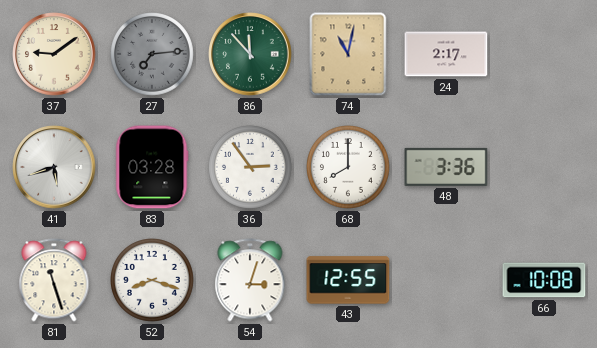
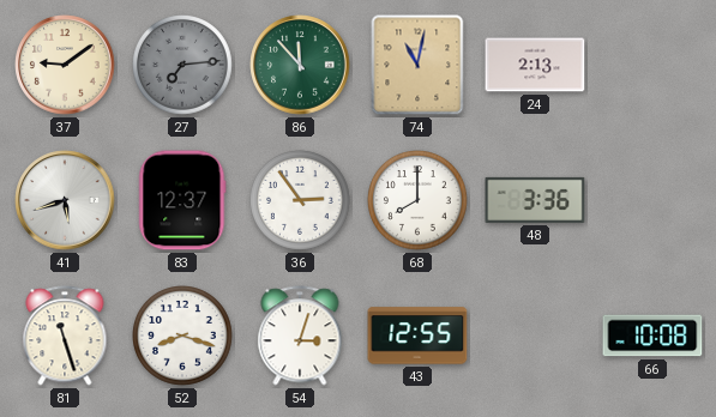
24: 2:17 -> 2:13
83: 03:28 -> 12:37
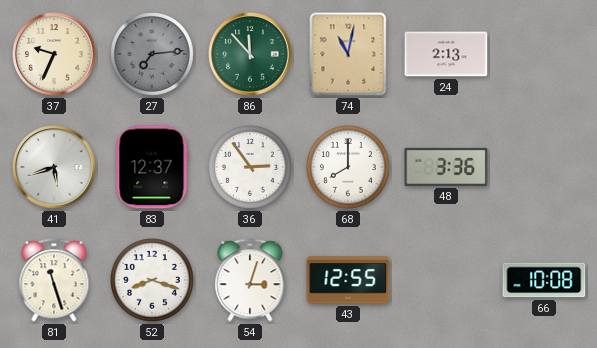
37: 9:09 -> 9:34
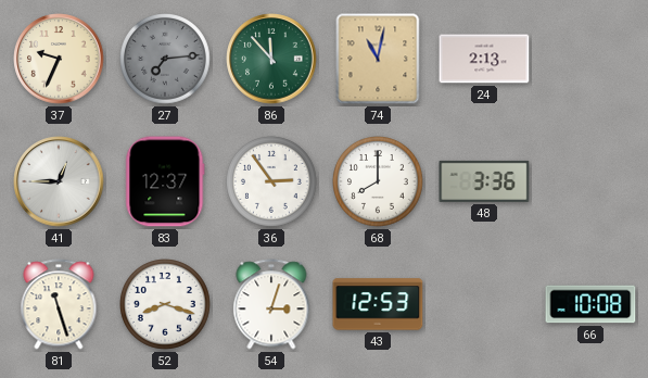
41: 5:42 -> 12:45
43: 12:55 -> 12:53
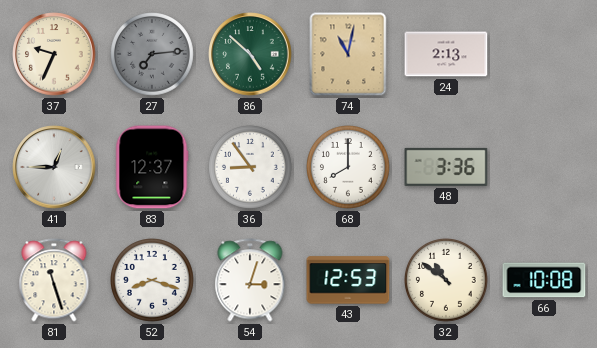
86: 11:53 -> 4:52
36: 2:54 -> 8:54
32: none -> 10:51
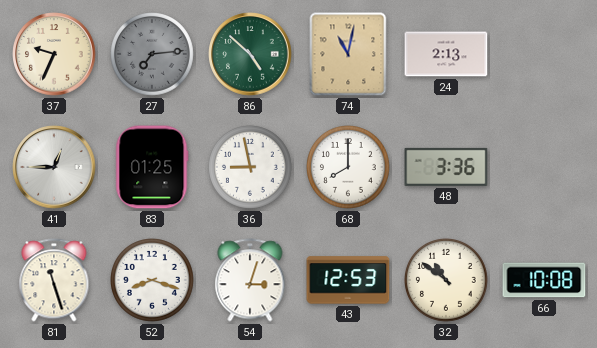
83: 12:37 -> 01:25
36: 8:54 -> 8:58
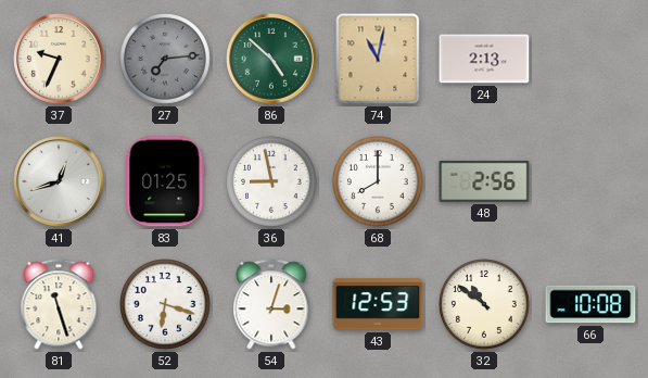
41: 12:45 -> 12:42
48: 3:36 -> 2:56
52: 8:18 -> 6:18
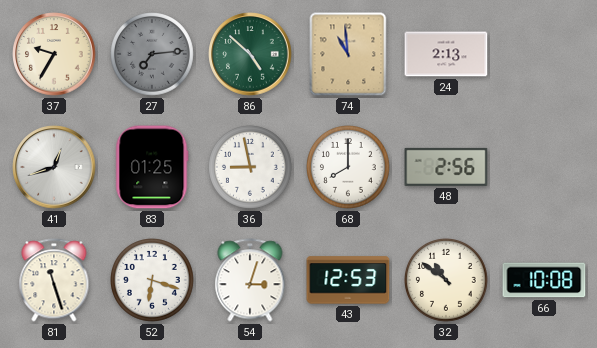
37: 9:34 -> 9:35
74: 11:02 -> 10:59
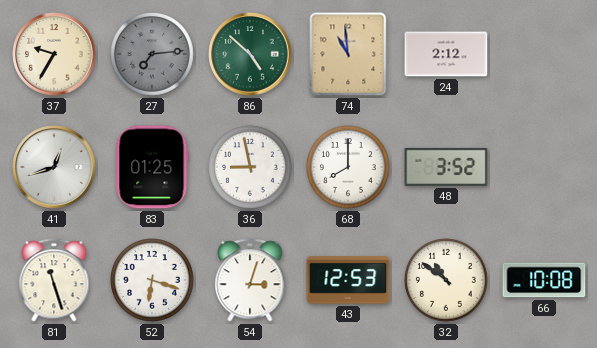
24: 2:13 -> 2:12
48: 2:56 -> 3:52
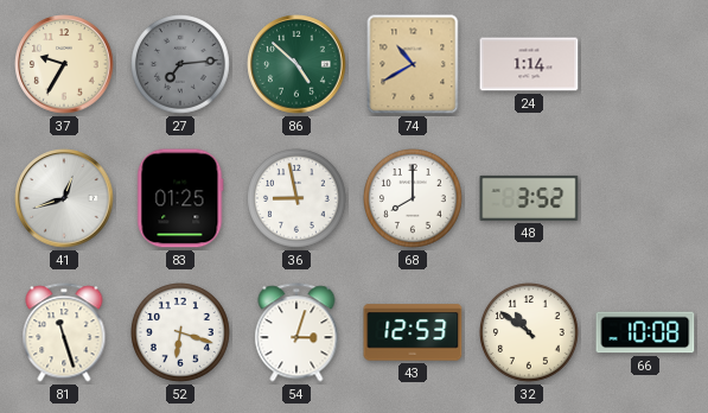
74: 10:59 -> 10:40
24: 2:12 -> 1:14
